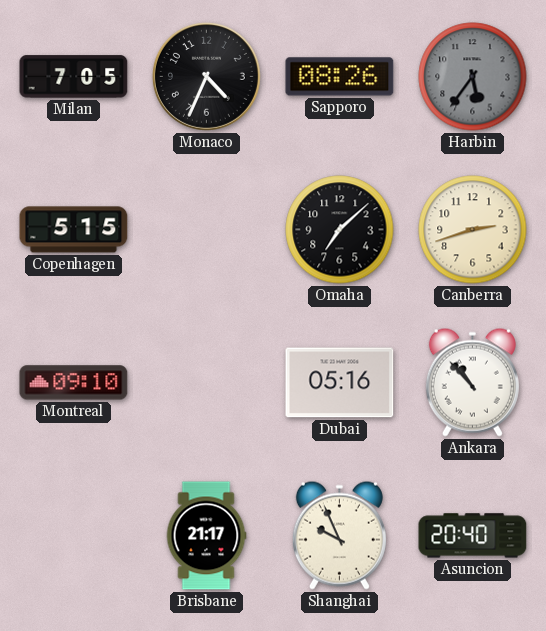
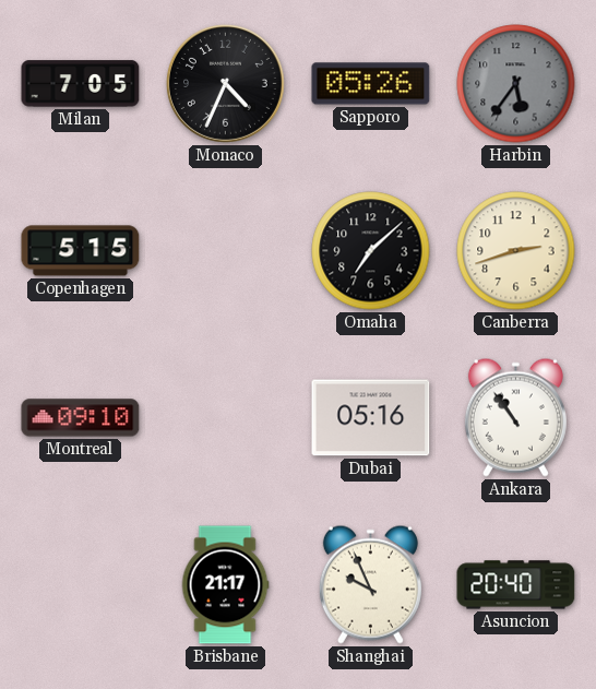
Sapporo: 08:26 -> 05:26
Ankara: 10:53 -> 10:54
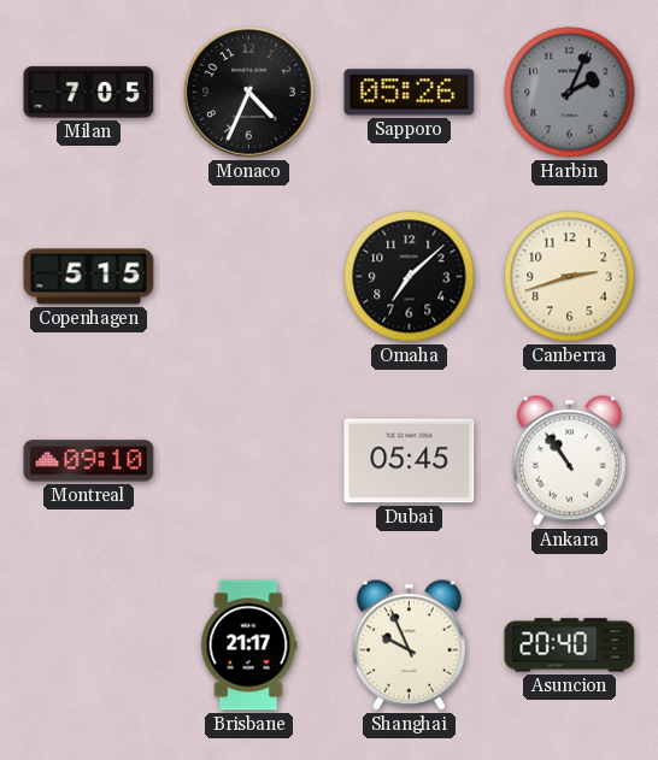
Harbin: 5:36 -> 2:04
Dubai: 05:16 -> 05:45
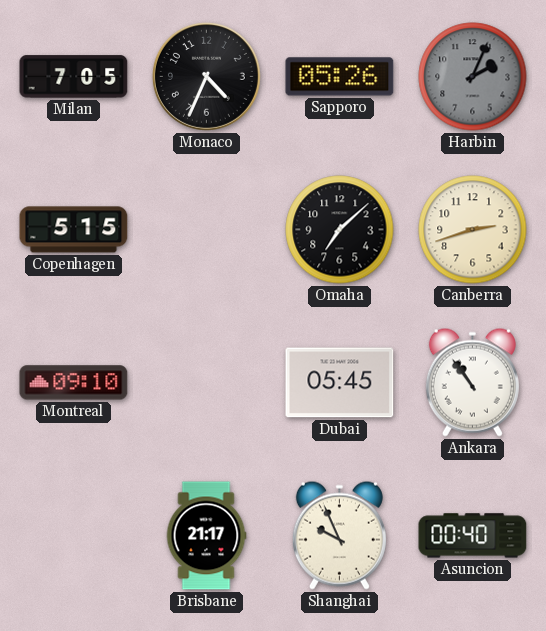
Asuncion: 20:40 -> 00:40
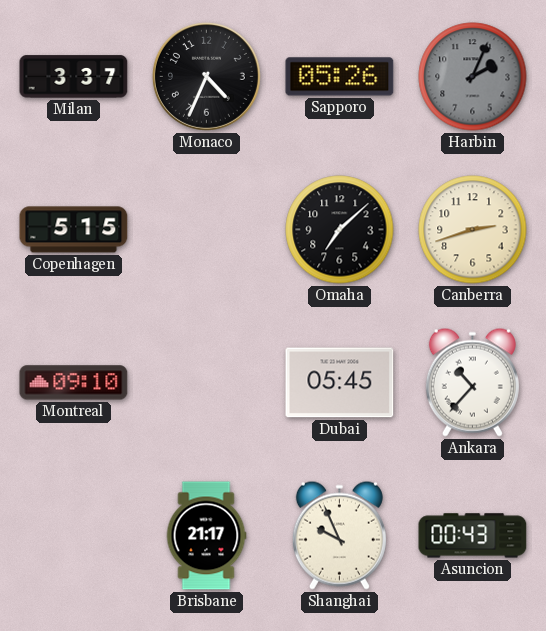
Milan: 7:05 -> 3:37
Ankara: 10:54 -> 10:37
Asuncion: 00:40 -> 00:43
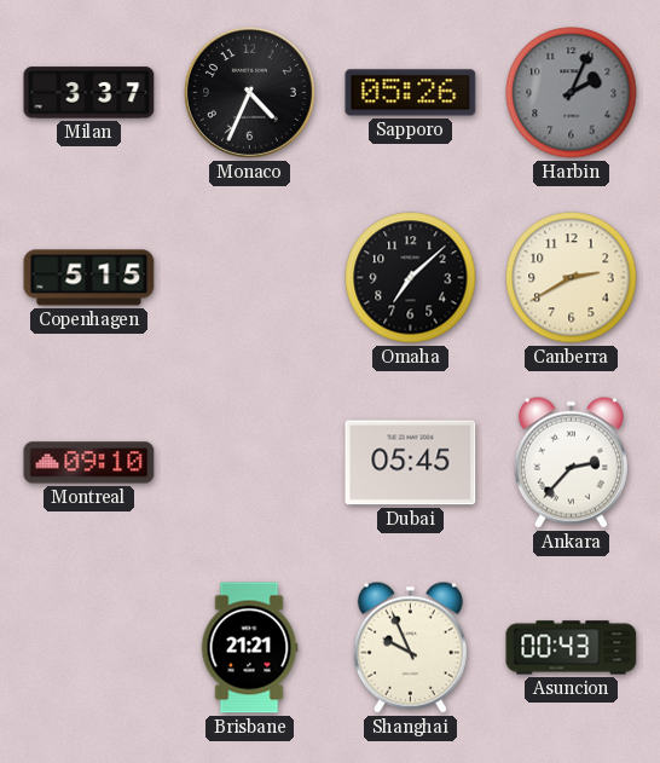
Canberra: 2:42 -> 2:40
Ankara: 10:37 -> 2:37
Brisbane: 21:17 -> 21:21
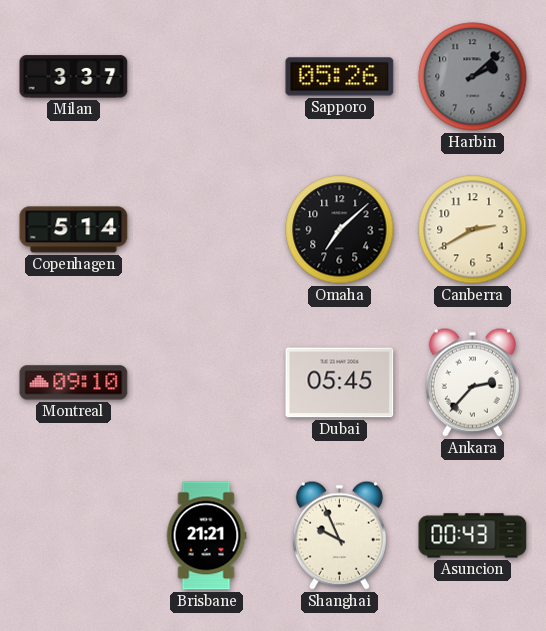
Monaco: 4:34 -> none
Harbin: 2:04 -> 2:08
Copenhagen: 5:15 -> 5:14
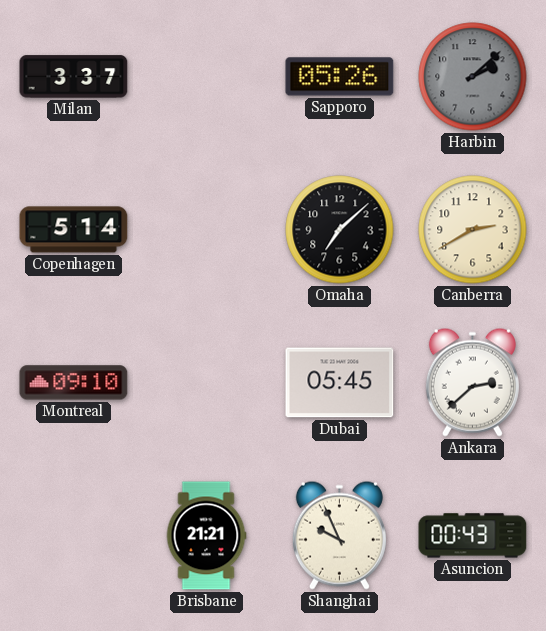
Ankara: 2:37 -> 2:38
